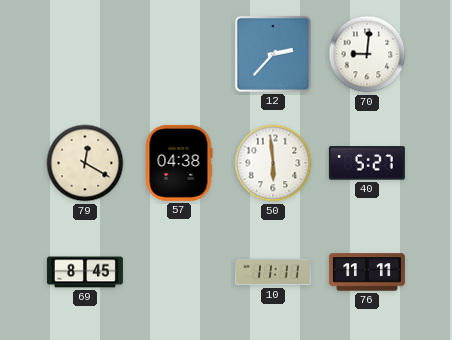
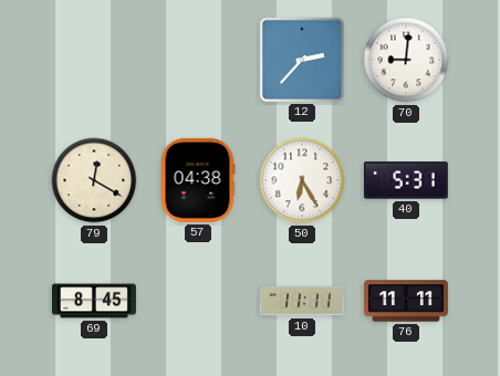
50: 5:59 -> 6:25
40: 5:27 -> 5:31
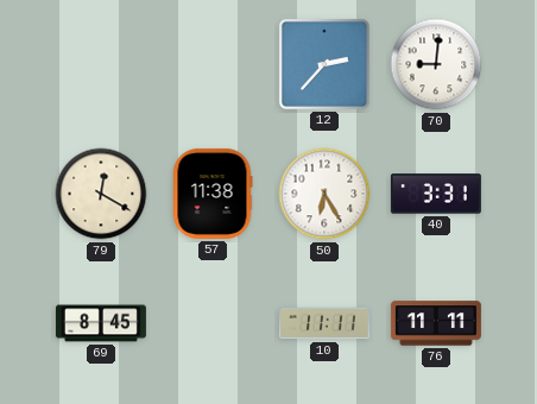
57: 04:38 -> 11:38
40: 5:31 -> 3:31
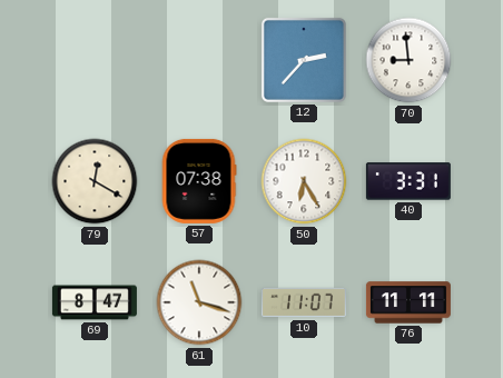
70: 9:01 -> 8:59
57: 11:38 -> 07:38
69: 8:45 -> 8:47
61: none -> 11:18
10: 11:11 -> 11:07
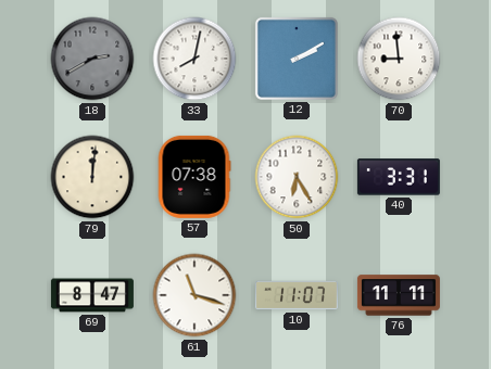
18: none -> 2:40
33: none -> 8:02
12: 2:37 -> 2:10
79: 12:20 -> 12:01
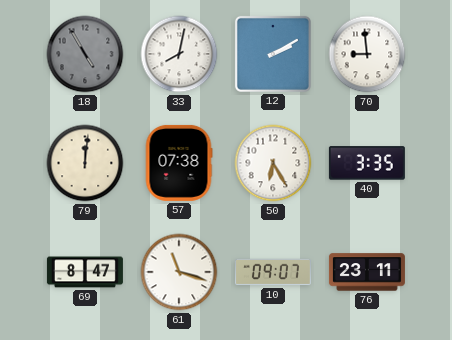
18: 2:40 -> 4:55
40: 3:31 -> 3:35
10: 11:07 -> 09:07
76: 11:11 -> 23:11
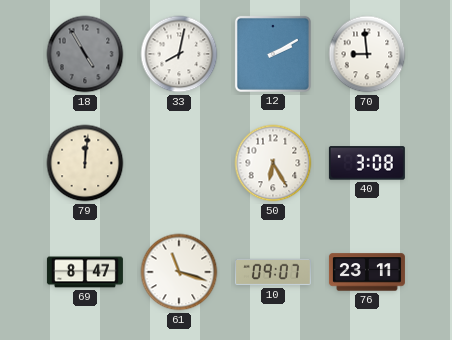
57: 07:38 -> none
40: 3:35 -> 3:08
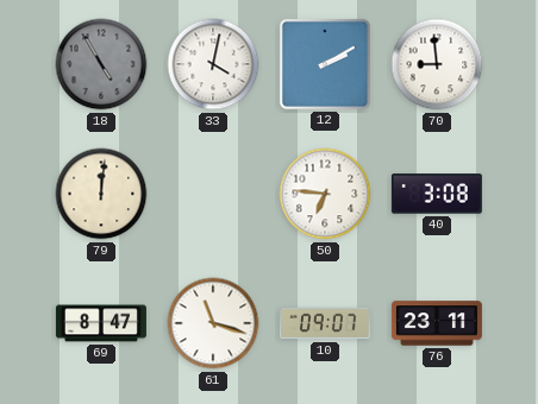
33: 8:02 -> 4:02
50: 6:25 -> 6:46
